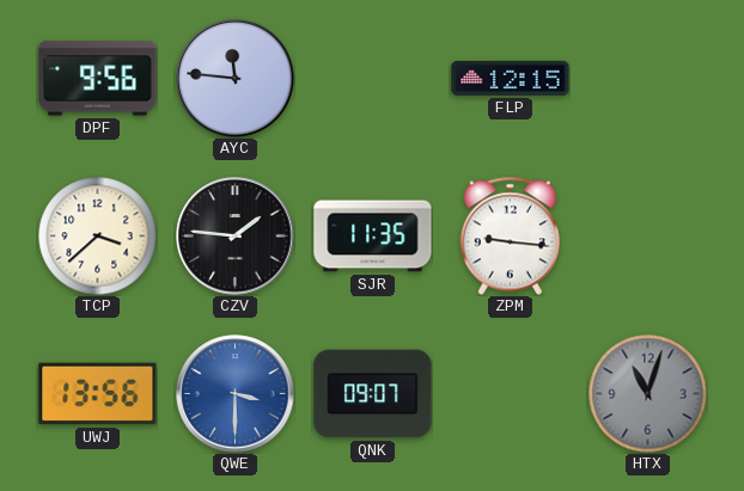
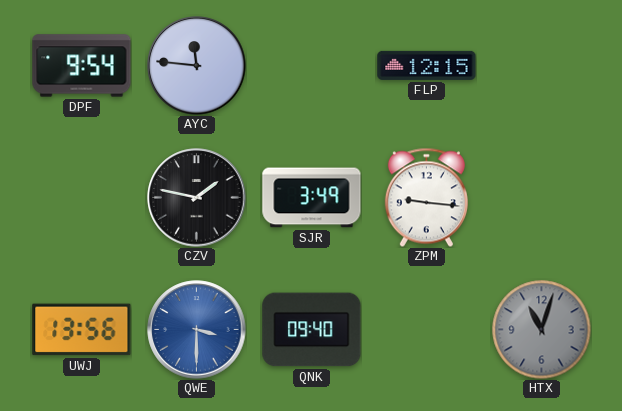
DPF: 9:56 -> 9:54
TCP: 3:38 -> none
CZV: 1:46 -> 1:47
SJR: 11:35 -> 3:49
QNK: 09:07 -> 09:40
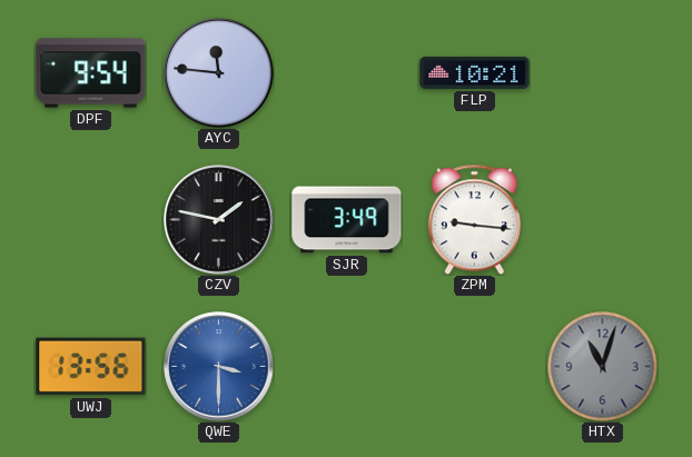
FLP: 12:15 -> 10:21
QNK: 09:40 -> none
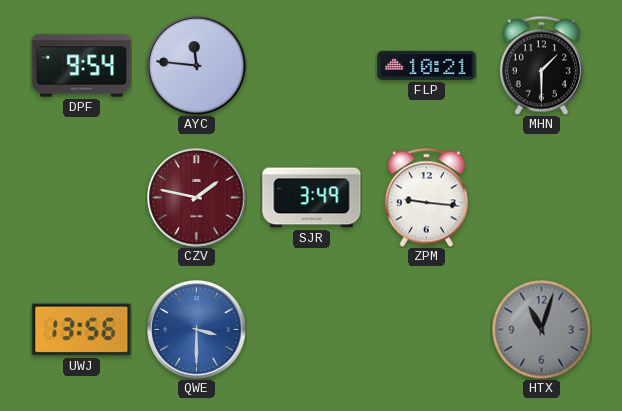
MHN: none -> 1:30
CZV dial: black -> burgundy
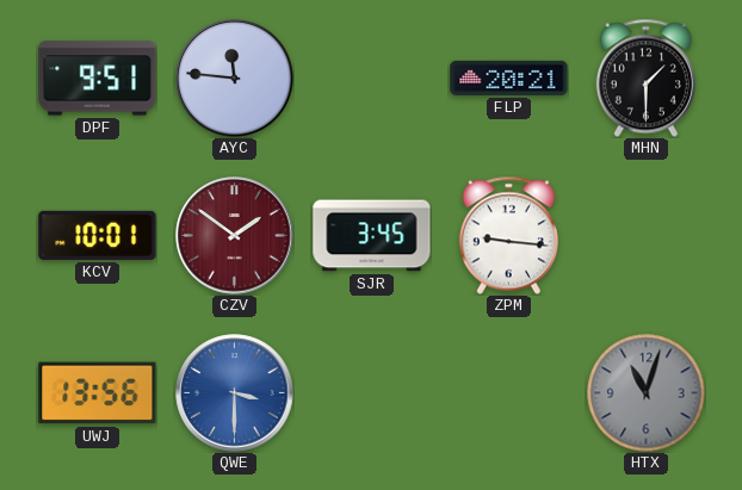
DPF: 9:54 -> 9:51
FLP: 10:21 -> 20:21
KCV: none -> 10:01
CZV: 1:47 -> 1:51
SJR: 3:49 -> 3:45
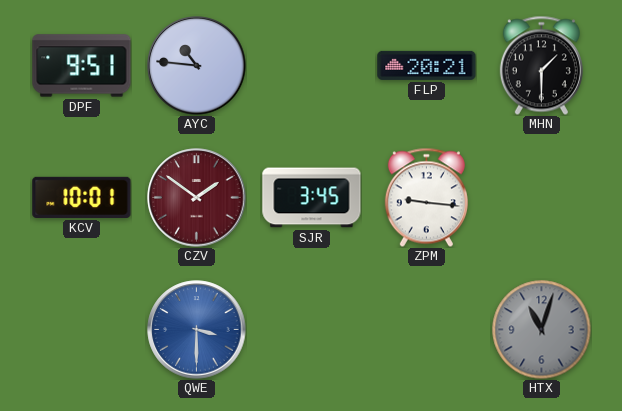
AYC: 11:46 -> 10:46
UWJ: 13:56 -> none
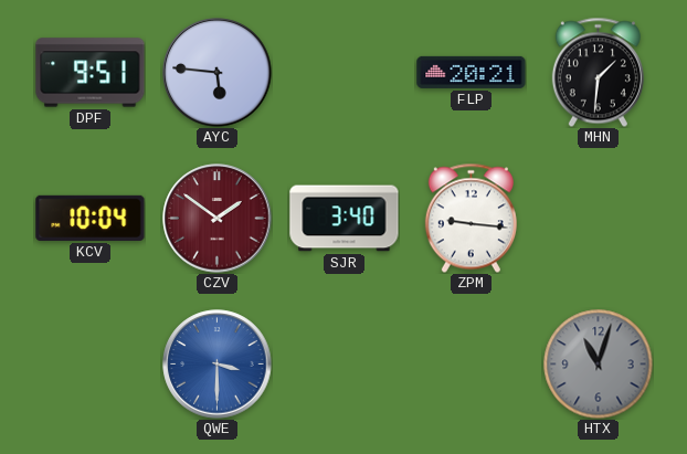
AYC: 10:46 -> 5:46
MHN: 1:30 -> 1:31
KCV: 10:01 -> 10:04
SJR: 3:45 -> 3:40
